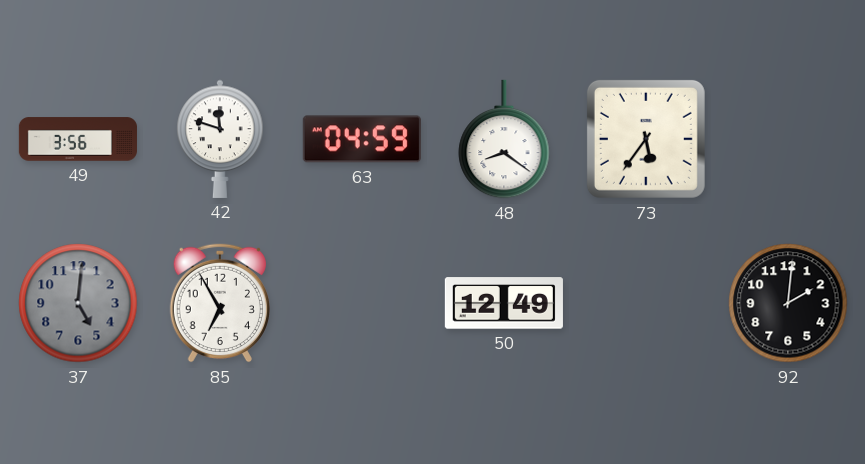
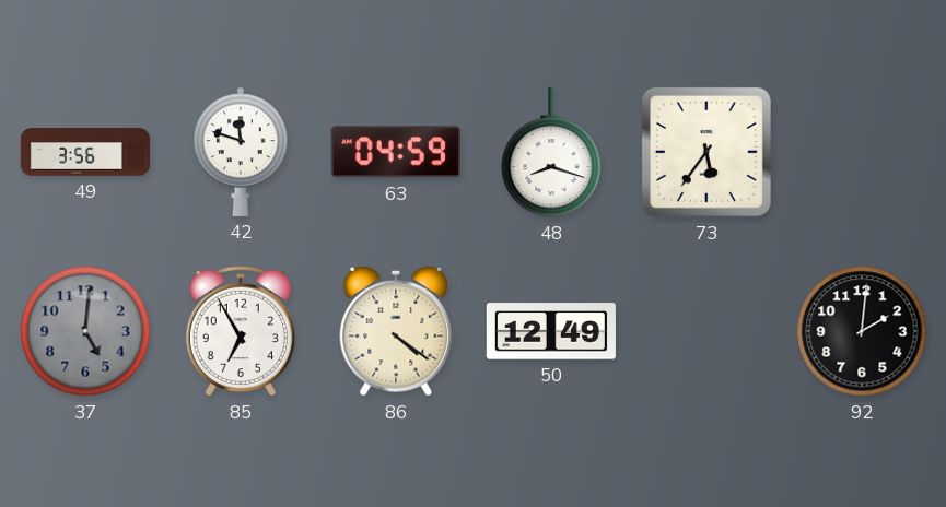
48: 8:21 -> 8:18
86: none -> 4:21
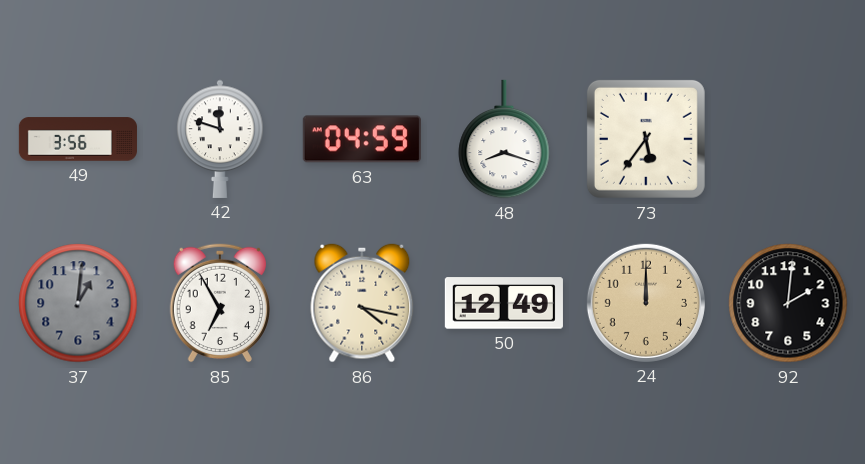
37: 5:01 -> 1:01
86: 4:21 -> 4:17
24: none -> 12:00
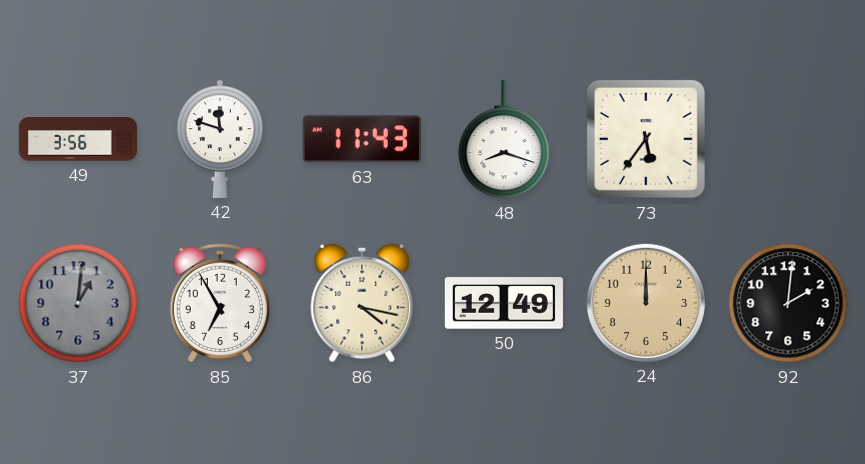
63: 04:59 -> 11:43
